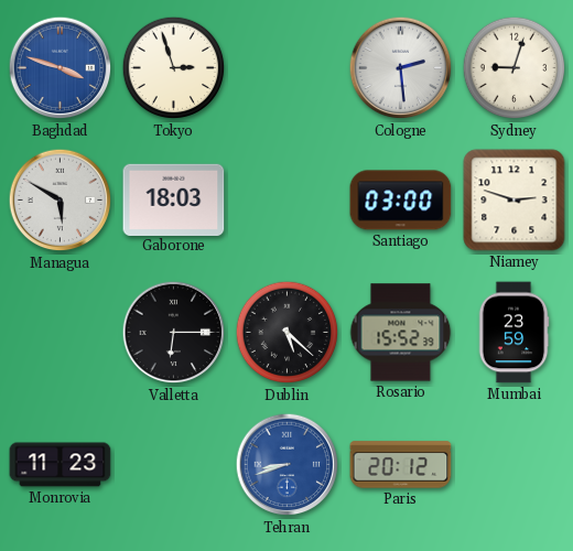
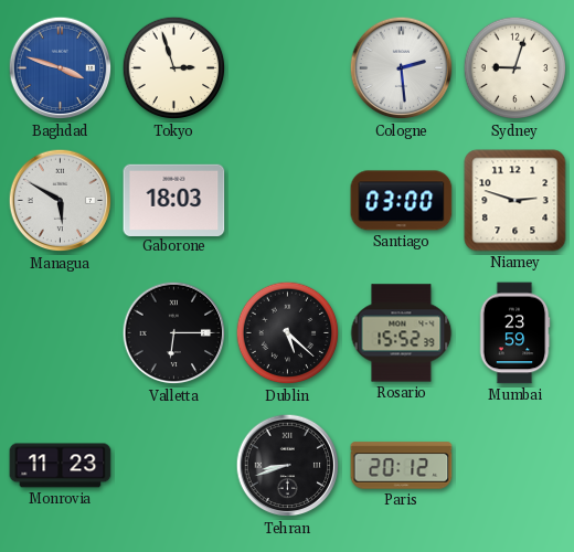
Tehran dial: blue -> black
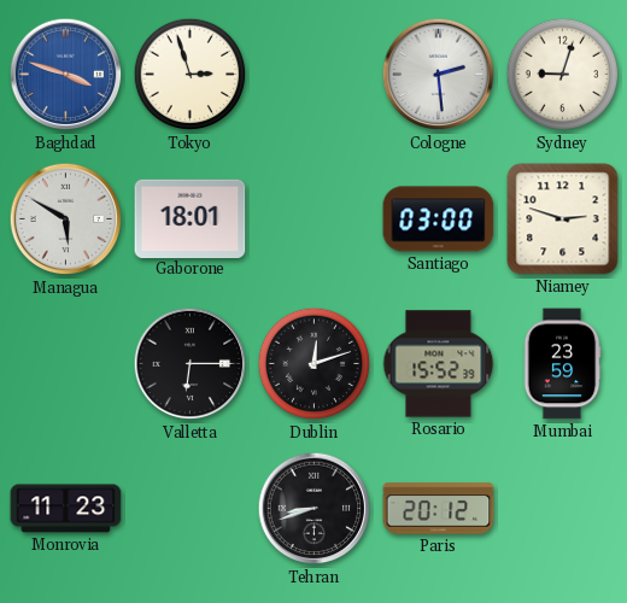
Gaborone: 18:03 -> 18:01
Dublin: 5:22 -> 12:12
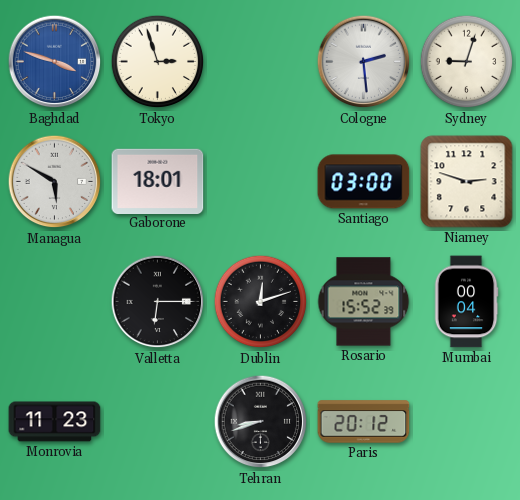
Mumbai: 23:59 -> 00:04
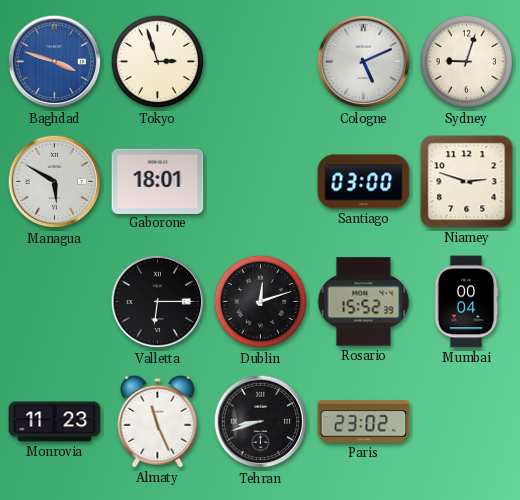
Cologne: 2:29 -> 5:11
Almaty: none -> 11:26
Paris: 20:12 -> 23:02
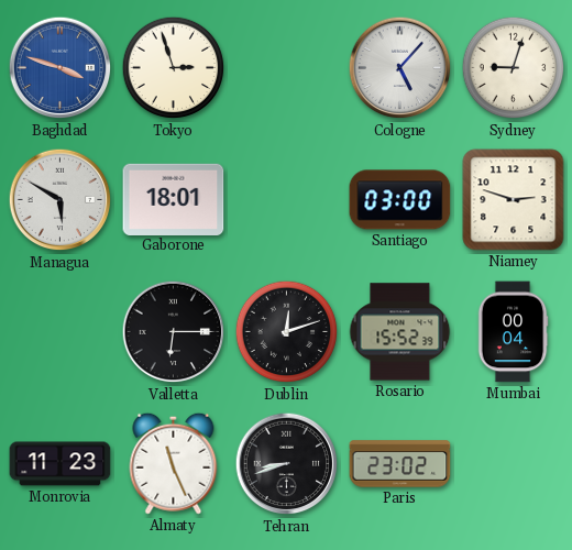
Cologne: 5:11 -> 5:07
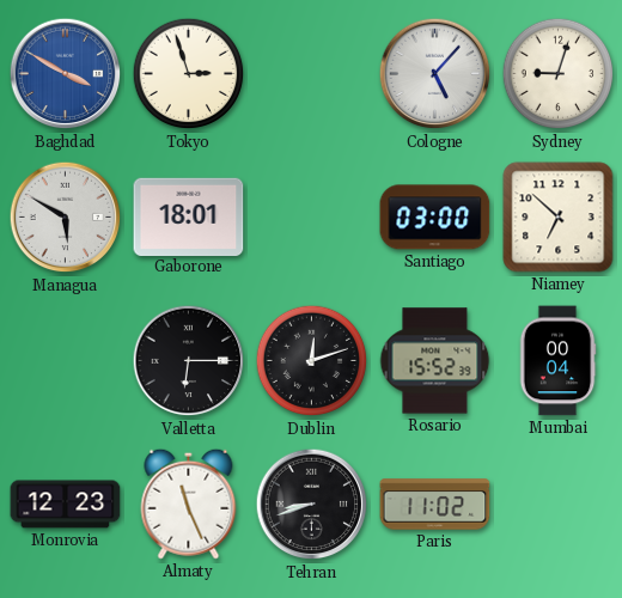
Baghdad: 3:48 -> 3:50
Niamey: 2:48 -> 6:52
Monrovia: 11:23 -> 12:23
Paris: 23:02 -> 11:02
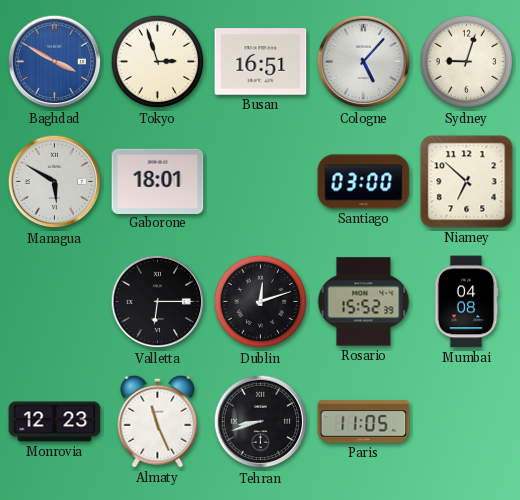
Busan: none -> 16:51
Mumbai: 00:04 -> 04:08
Paris: 11:02 -> 11:05
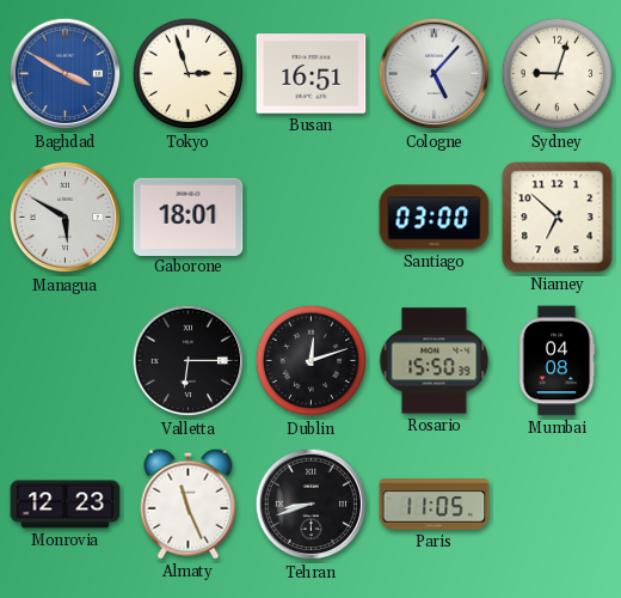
Rosario: 15:52 -> 15:50
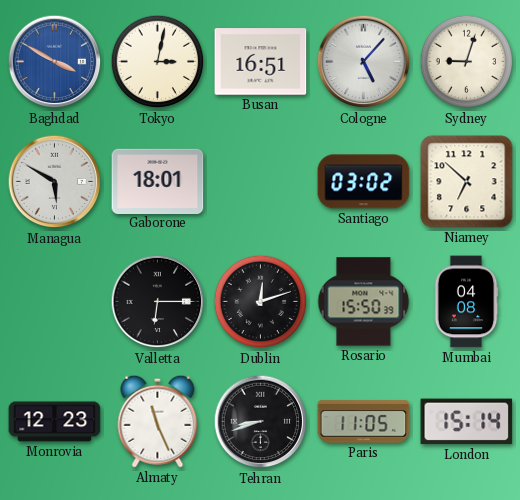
Tokyo: 2:57 -> 3:02
Santiago: 03:00 -> 03:02
London: none -> 15:14
